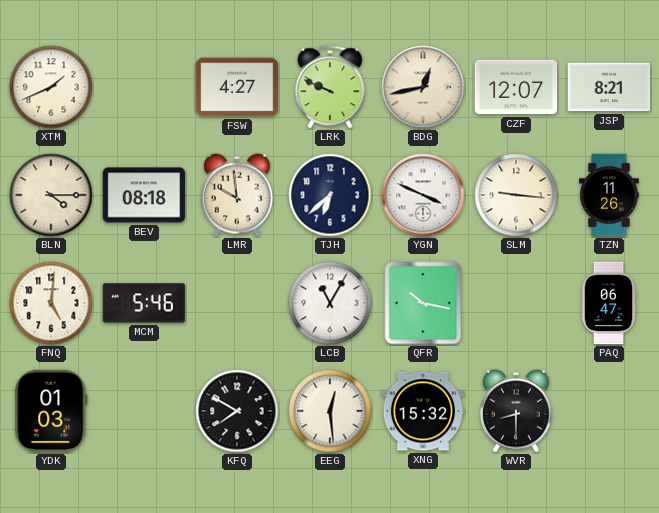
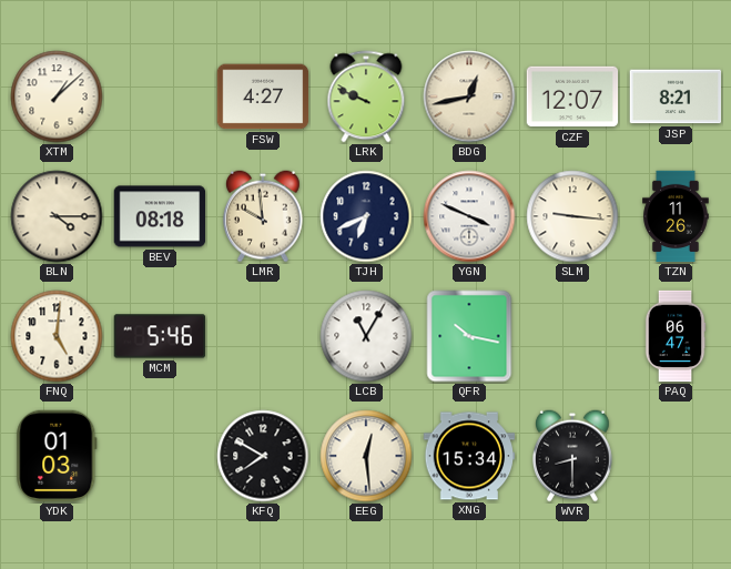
XTM: 1:41 -> 1:08
TJH: 6:38 -> 6:41
XNG: 15:32 -> 15:34
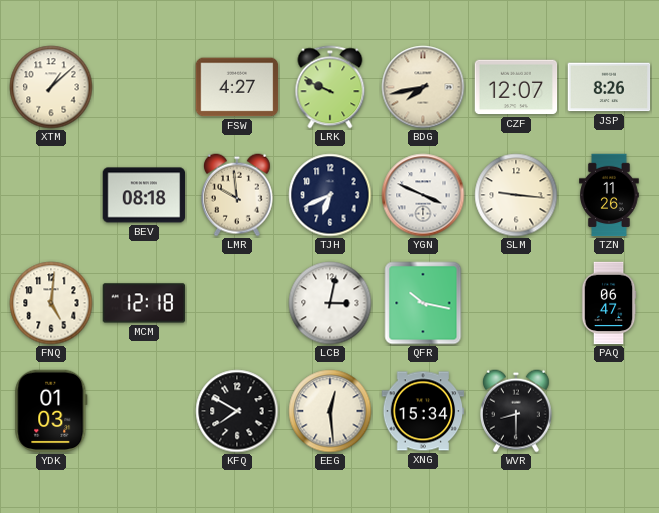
BDG: 12:43 -> 7:43
JSP: 8:21 -> 8:26
BLN: 4:15 -> none
MCM: 5:46 -> 12:18
LCB: 11:05 -> 3:02
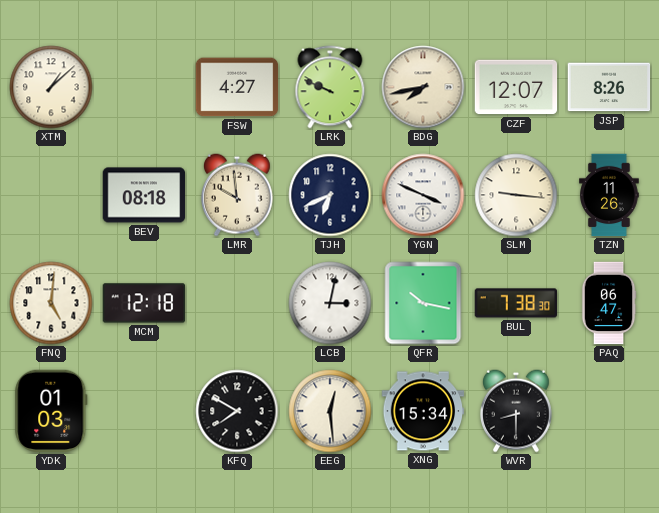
BUL: none -> 7:38
